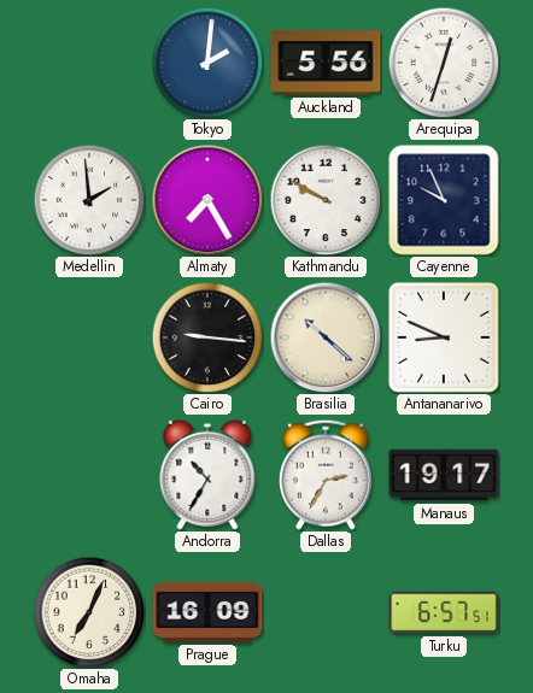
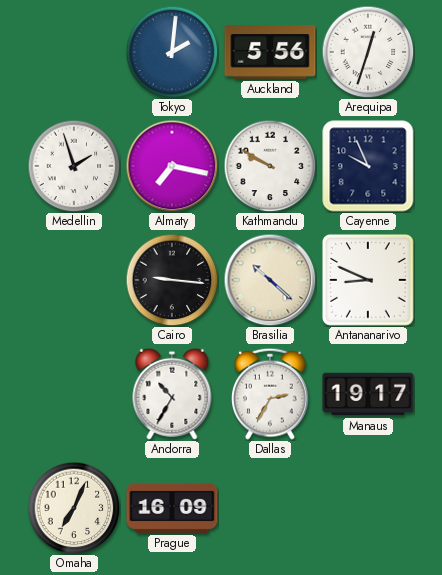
Medellin: 1:59 -> 1:57
Almaty: 7:25 -> 7:17
Turku: 6:57 -> none
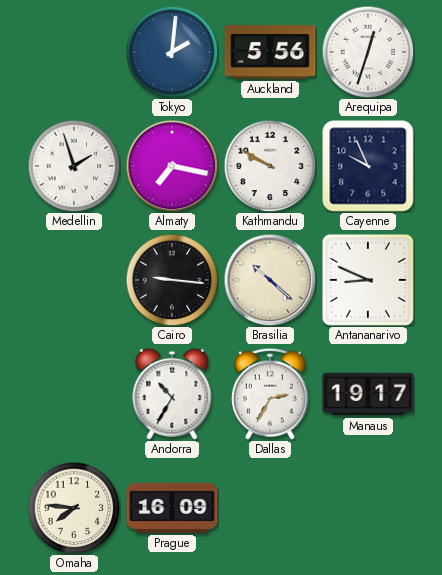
Omaha: 7:04 -> 7:46
